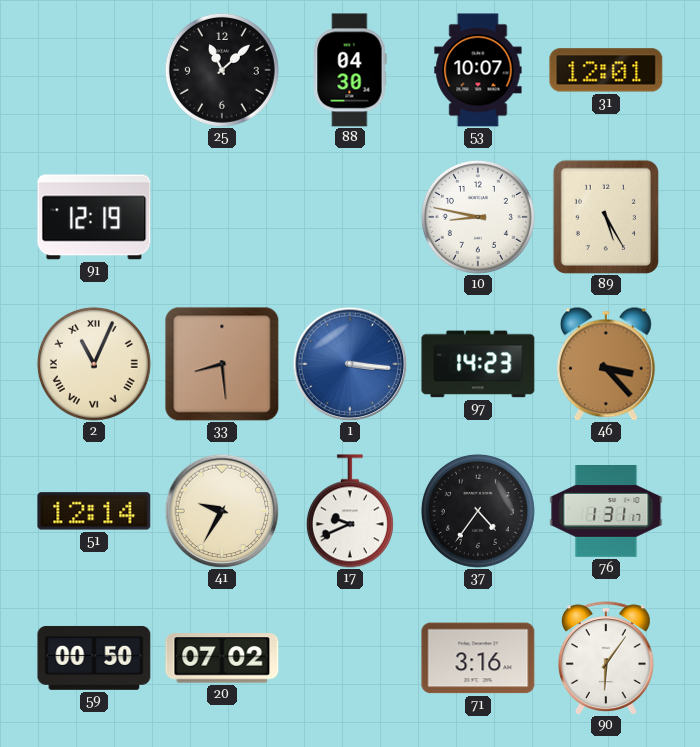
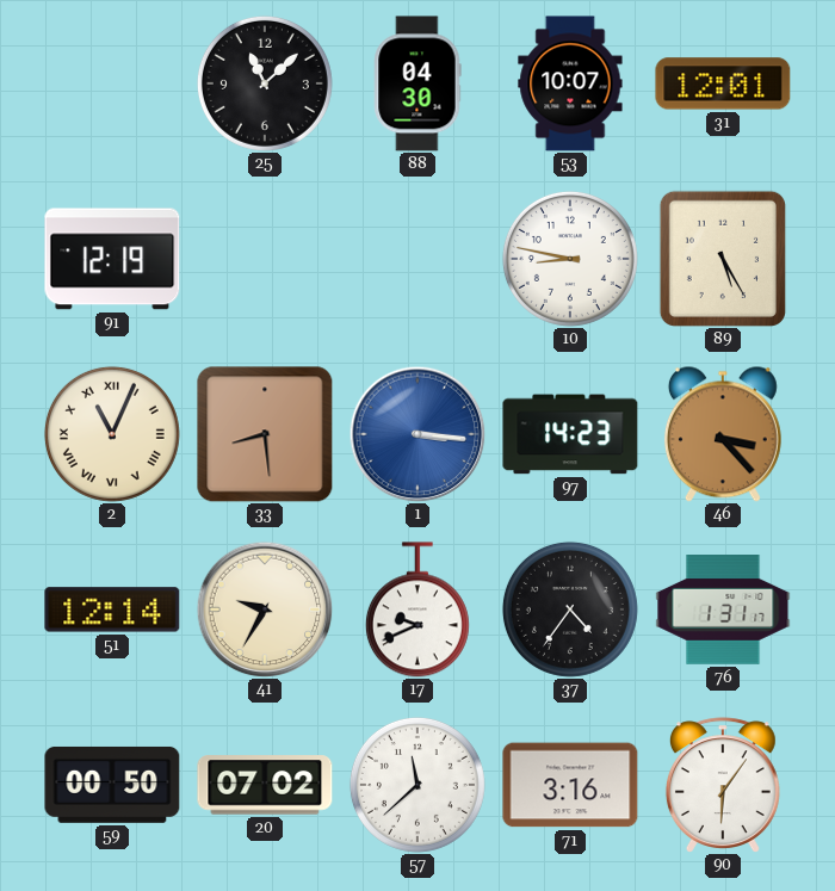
57: none -> 11:38
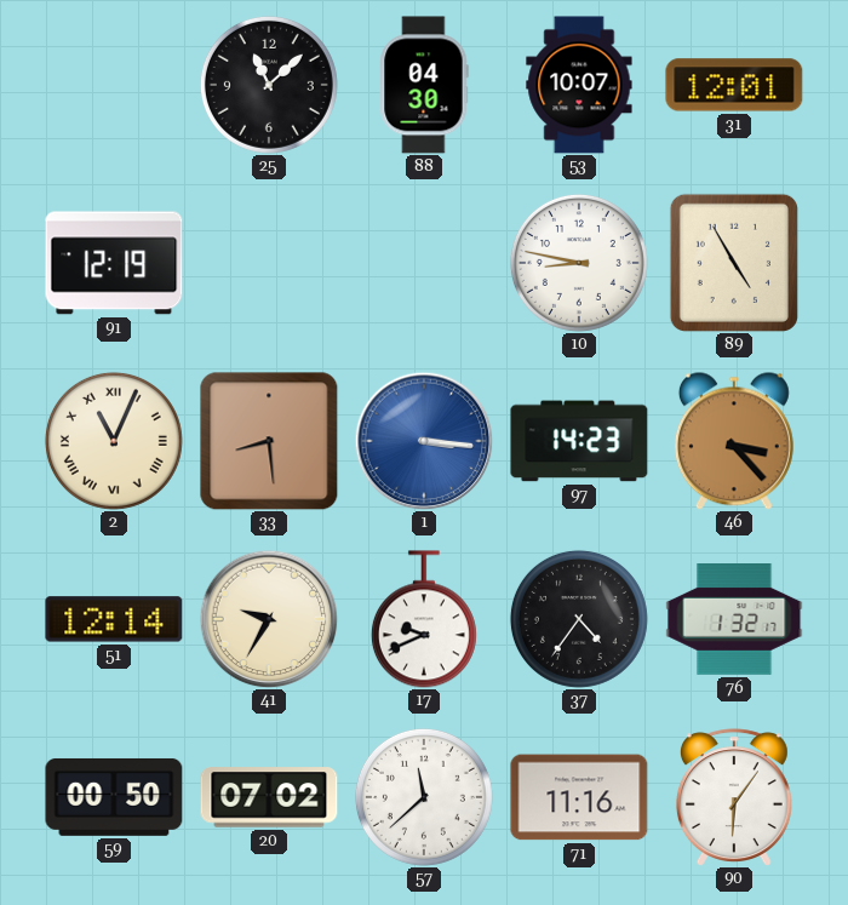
89: 5:25 -> 4:55
76: 1:31 -> 1:32
71: 3:16 -> 11:16
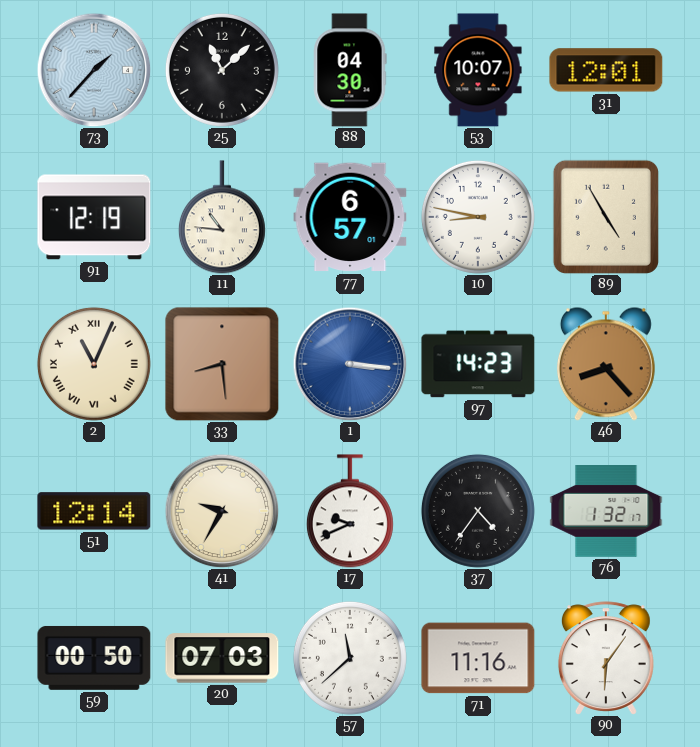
73: none -> 1:37
11: none -> 10:46
77: none -> 6:57
46: 3:23 -> 8:23
20: 07:02 -> 07:03
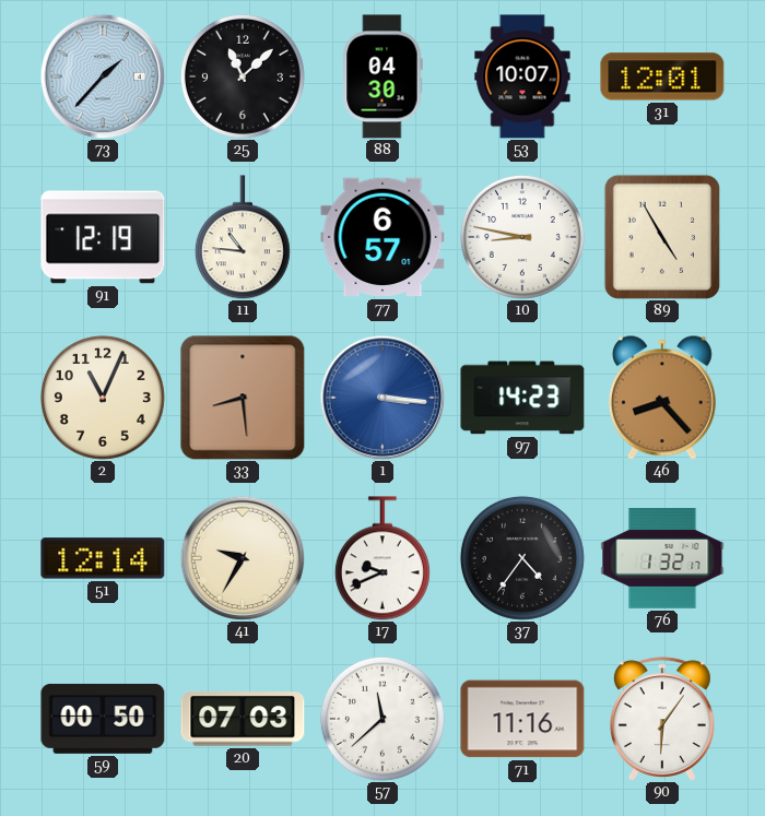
2 numerals: Roman -> Arabic
